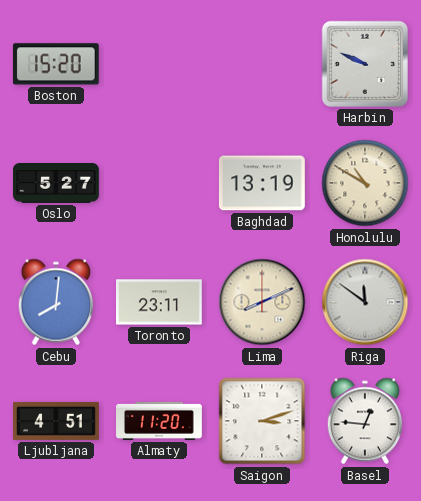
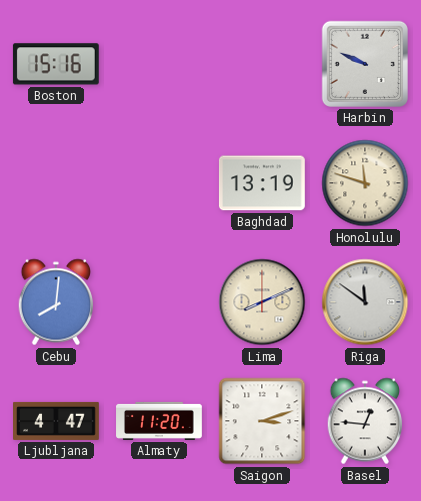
Boston: 15:20 -> 15:16
Oslo: 5:27 -> none
Honolulu: 10:50 -> 11:48
Toronto: 23:11 -> none
Ljubljana: 4:51 -> 4:47
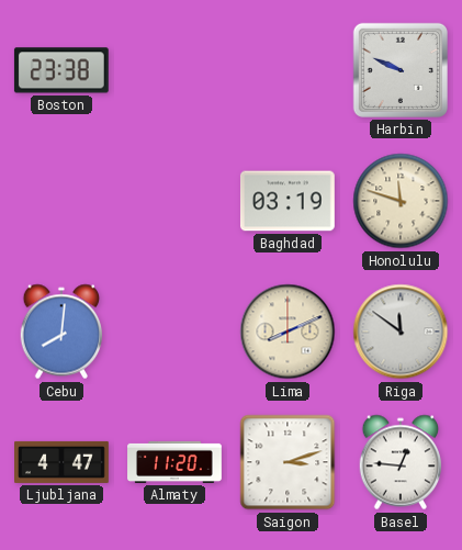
Boston: 15:16 -> 23:38
Baghdad: 13:19 -> 03:19
